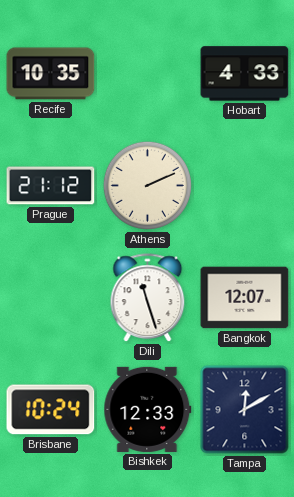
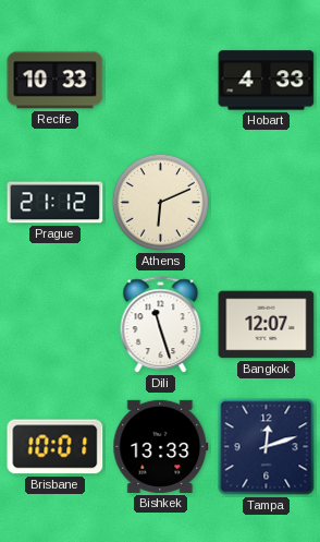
Recife: 10:35 -> 10:33
Athens: 2:11 -> 6:11
Brisbane: 10:24 -> 10:01
Bishkek: 12:33 -> 13:33
Tampa: 12:10 -> 12:12
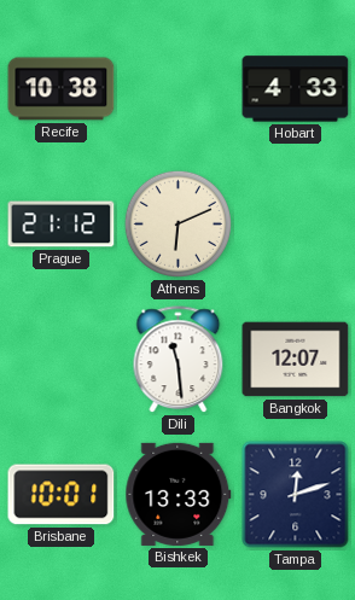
Recife: 10:33 -> 10:38
Dili: 11:27 -> 11:29
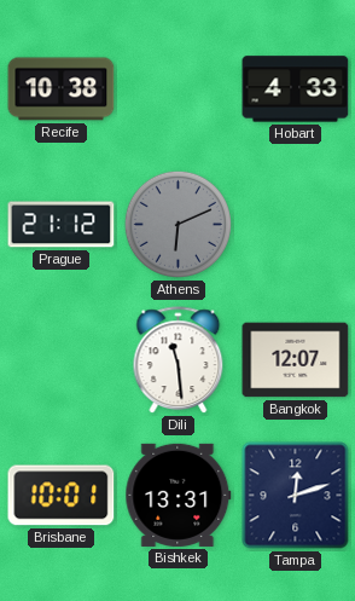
Athens dial: cream -> grey
Bishkek: 13:33 -> 13:31
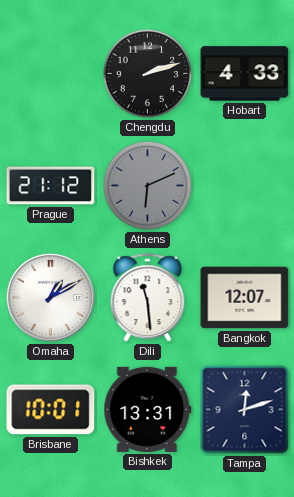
Recife: 10:38 -> none
Chengdu: none -> 2:12
Omaha: none -> 1:10
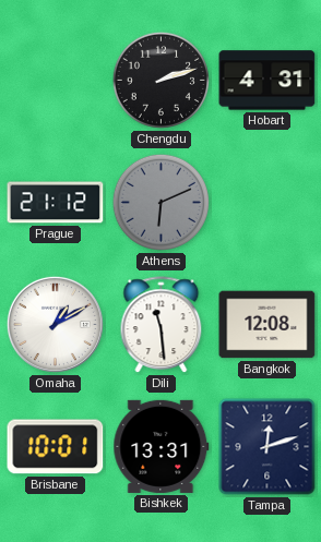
Hobart: 4:33 -> 4:31
Bangkok: 12:07 -> 12:08
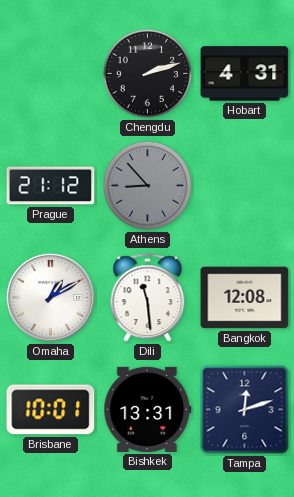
Athens: 6:11 -> 8:53
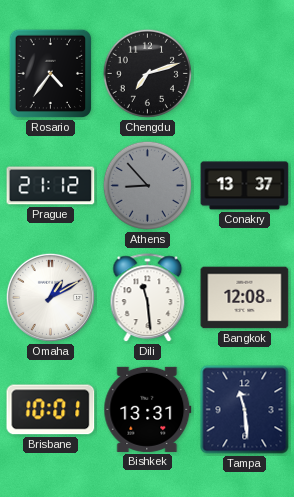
Rosario: none -> 4:36
Chengdu: 2:12 -> 7:12
Hobart: 4:31 -> none
Conakry: none -> 13:37
Tampa: 12:12 -> 11:29
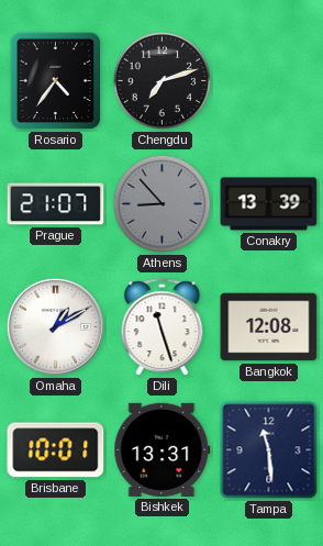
Prague: 21:12 -> 21:07
Conakry: 13:37 -> 13:39
Dili: 11:29 -> 11:27
